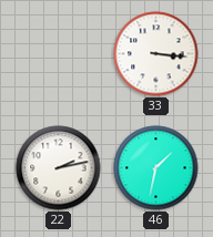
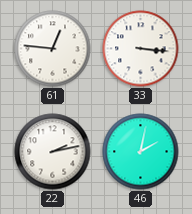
61: none -> 12:46
46: 1:32 -> 2:02
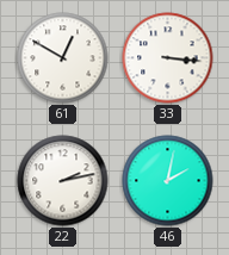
61: 12:46 -> 12:50
